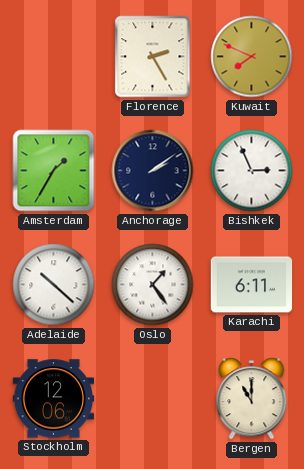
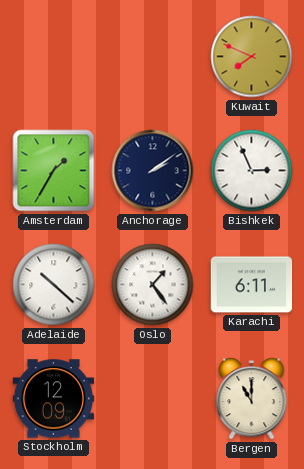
Florence: 2:25 -> none
Stockholm: 12:06 -> 12:09
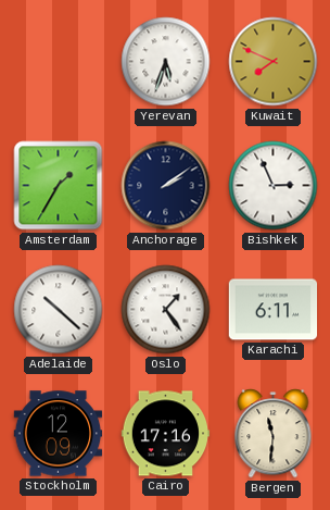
Yerevan: none -> 5:33
Cairo: none -> 17:16
Bergen: 11:00 -> 11:31
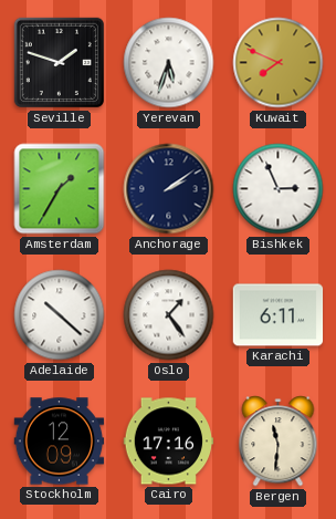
Seville: none -> 1:48
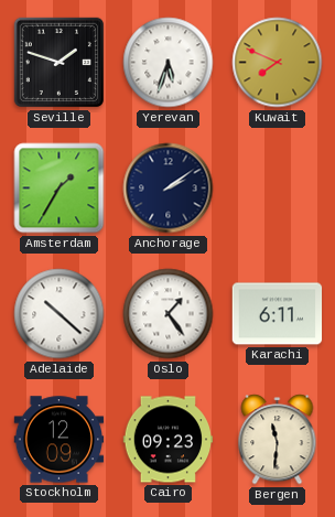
Bishkek: 2:56 -> none
Cairo: 17:16 -> 09:23
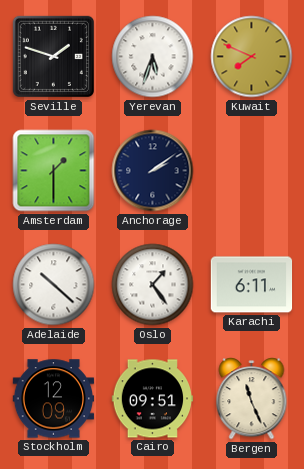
Amsterdam: 1:35 -> 1:30
Cairo: 09:23 -> 09:51
Bergen: 11:31 -> 11:26
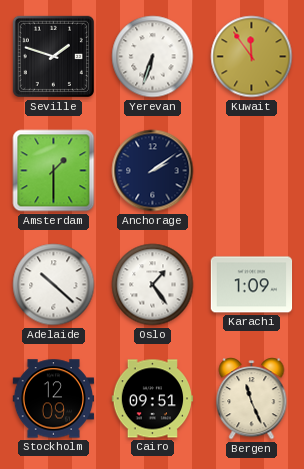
Yerevan: 5:33 -> 6:33
Kuwait: 7:49 -> 11:54
Karachi: 6:11 -> 1:09
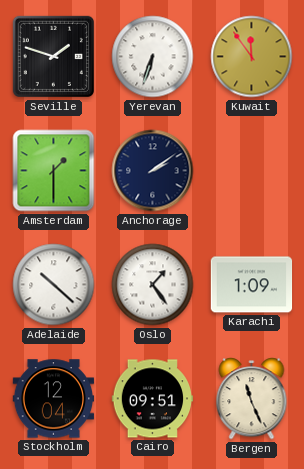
Stockholm: 12:09 -> 12:04
